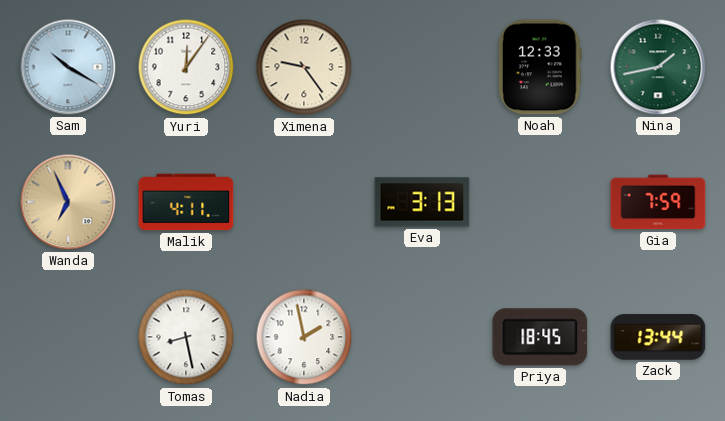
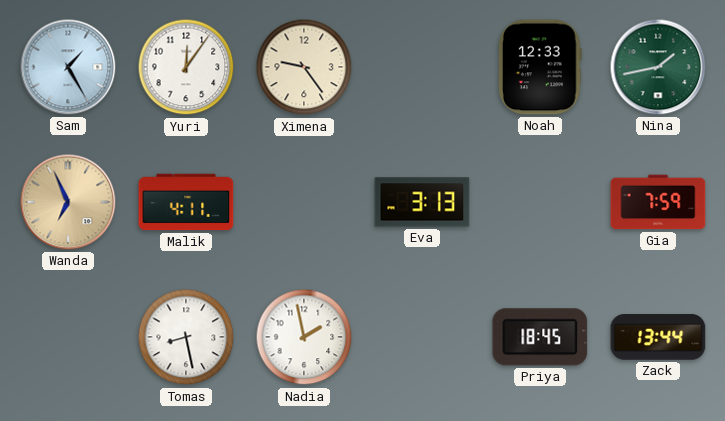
Sam: 10:20 -> 1:25
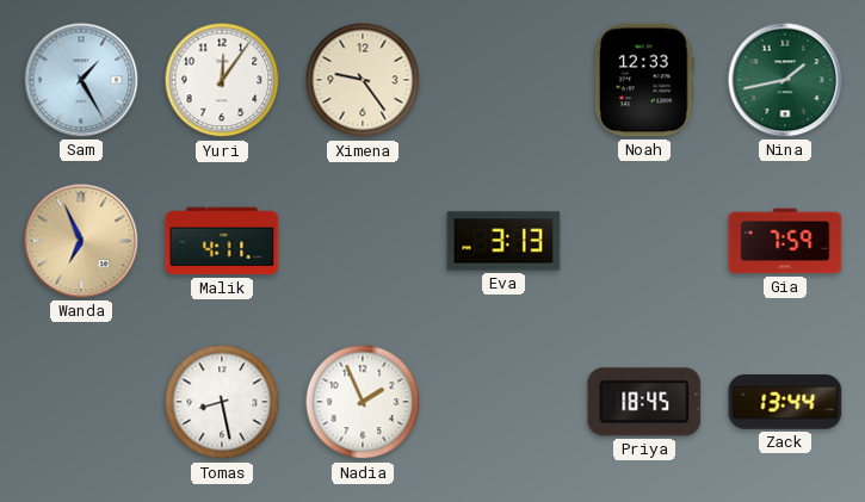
Nadia: 1:58 -> 1:56
